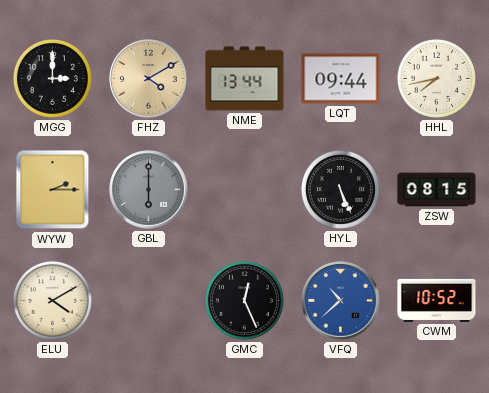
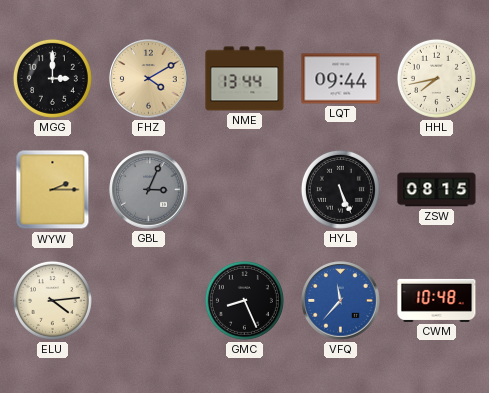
GBL: 6:00 -> 3:04
ELU: 4:10 -> 4:14
GMC: 12:26 -> 8:26
VFQ: 10:38 -> 11:37
CWM: 10:52 -> 10:48
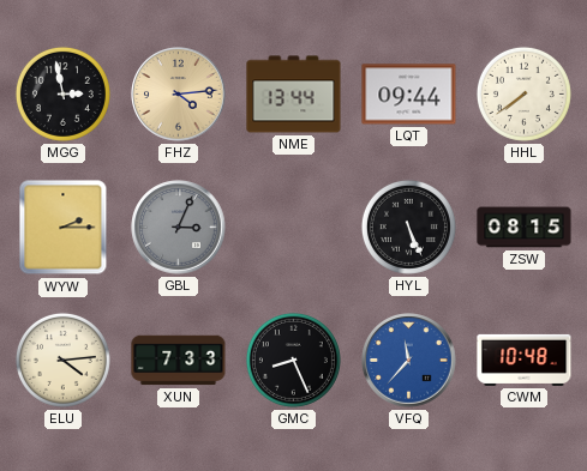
MGG: 3:00 -> 2:58
FHZ: 4:10 -> 4:14
HHL: 7:43 -> 7:39
XUN: none -> 7:33
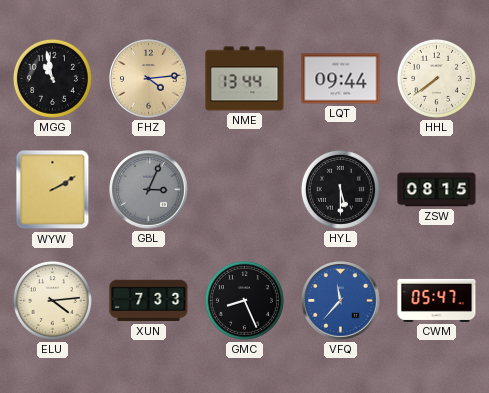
MGG: 2:58 -> 10:58
WYW: 2:15 -> 2:10
HYL: 5:26 -> 5:30
CWM: 10:48 -> 05:47
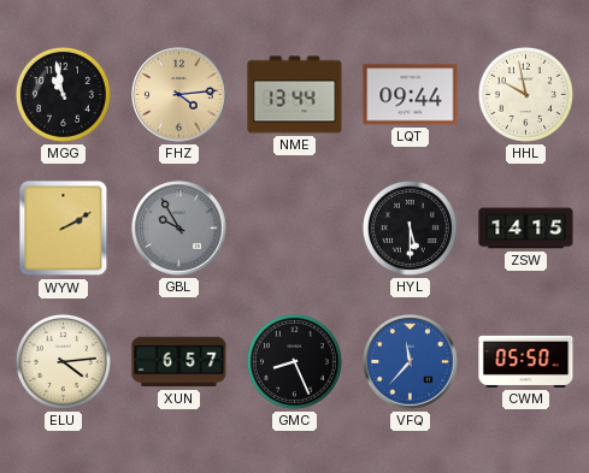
HHL: 7:39 -> 9:58
GBL: 3:04 -> 9:55
ZSW: 08:15 -> 14:15
XUN: 7:33 -> 6:57
CWM: 05:47 -> 05:50
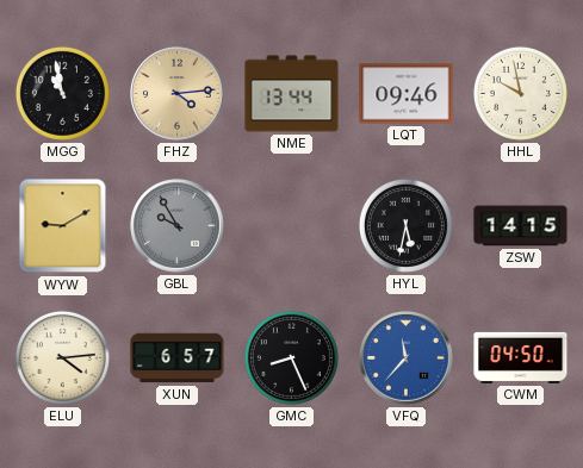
LQT: 09:44 -> 09:46
WYW: 2:10 -> 9:10
HYL: 5:30 -> 5:32
CWM: 05:50 -> 04:50
